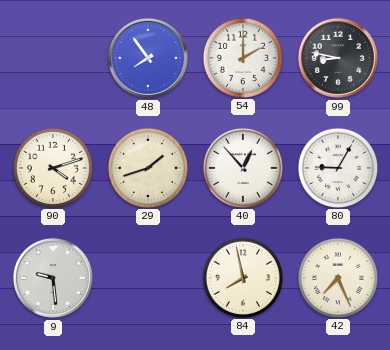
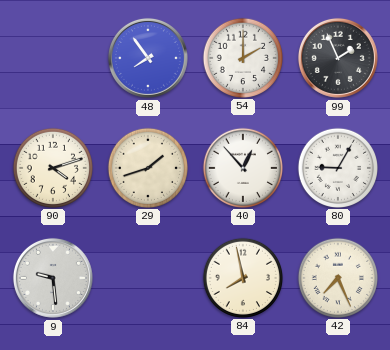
99: 8:47 -> 1:56
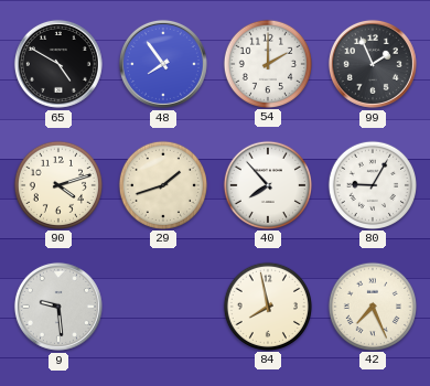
65: none -> 4:50
40: 12:53 -> 7:53
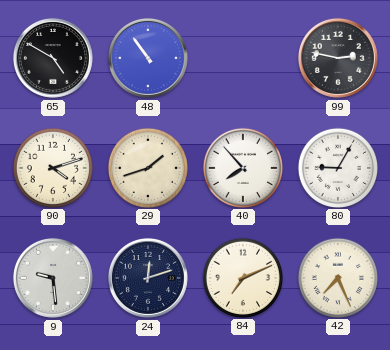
48: 7:54 -> 10:54
54: 2:00 -> none
99: 1:56 -> 2:47
24: none -> 12:12
84: 7:58 -> 7:11
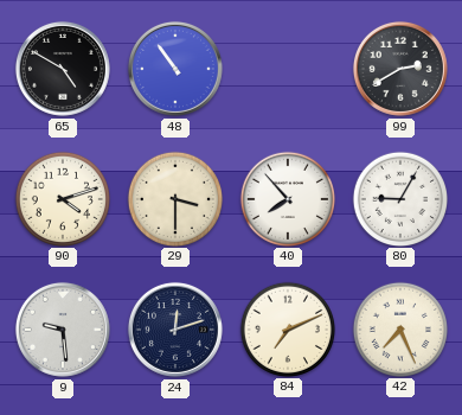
99: 2:47 -> 2:40
29: 1:42 -> 3:30
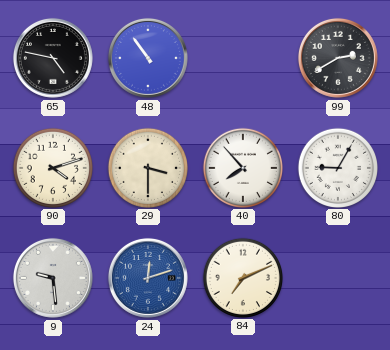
65: 4:50 -> 4:47
24 dial: navy -> blue
42: 7:26 -> none
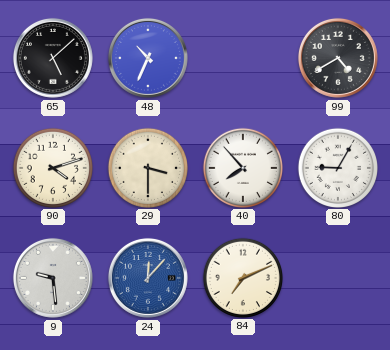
65: 4:47 -> 5:08
48: 10:54 -> 10:34
99: 2:40 -> 4:40
24: 12:12 -> 12:07
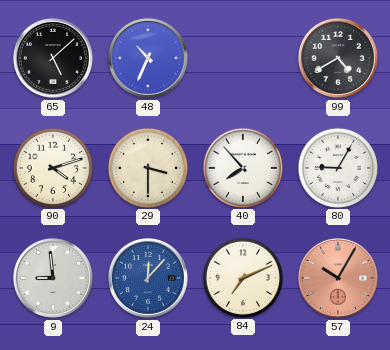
9: 9:29 -> 8:59
57: none -> 10:05
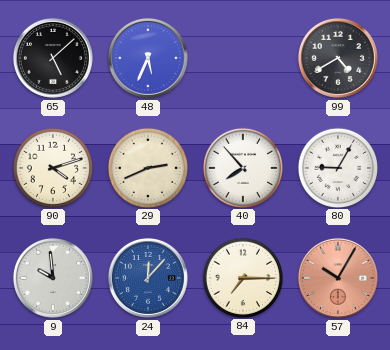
48: 10:34 -> 5:34
29: 3:30 -> 2:41
9: 8:59 -> 9:59
84: 7:11 -> 7:15
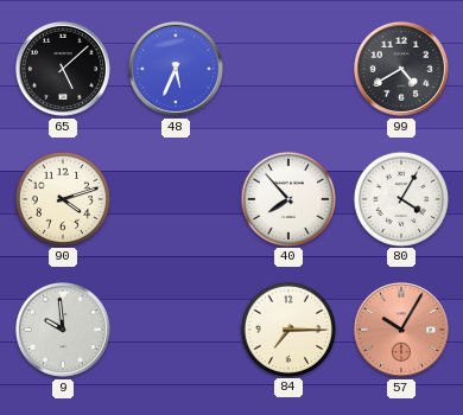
29: 2:41 -> none
80: 9:05 -> 4:05
24: 12:07 -> none
